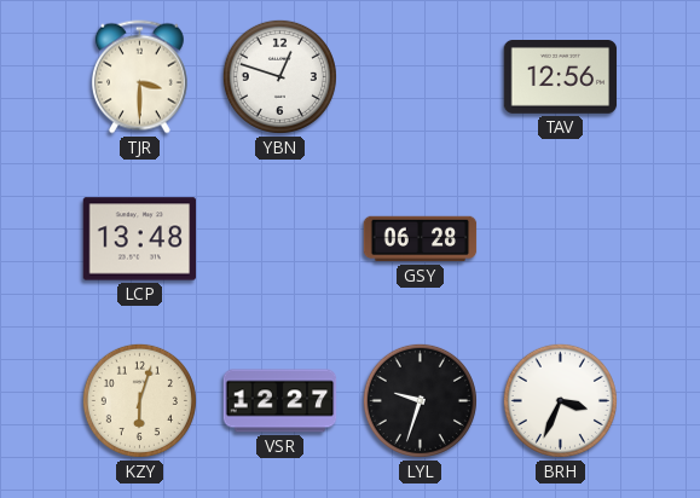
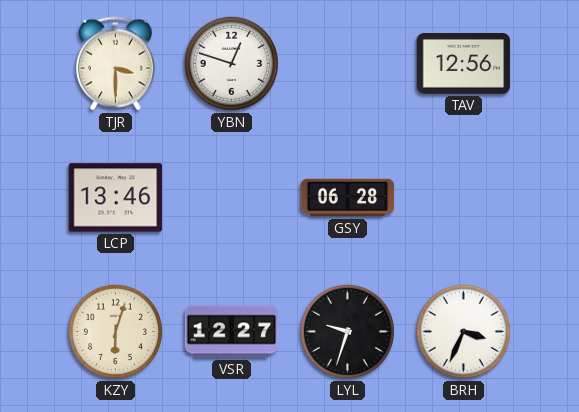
LCP: 13:48 -> 13:46
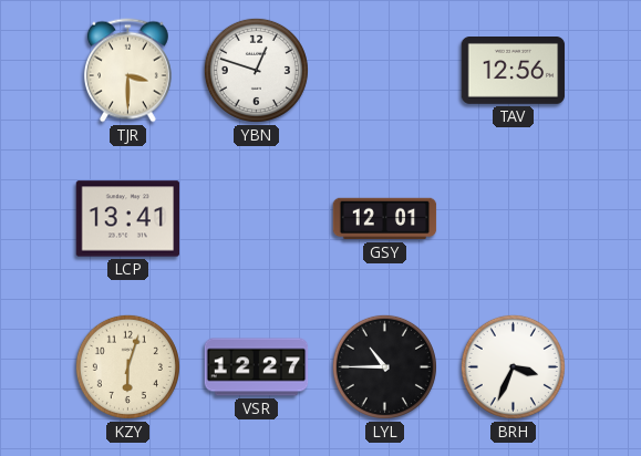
LCP: 13:46 -> 13:41
GSY: 06:28 -> 12:01
LYL: 9:33 -> 10:45
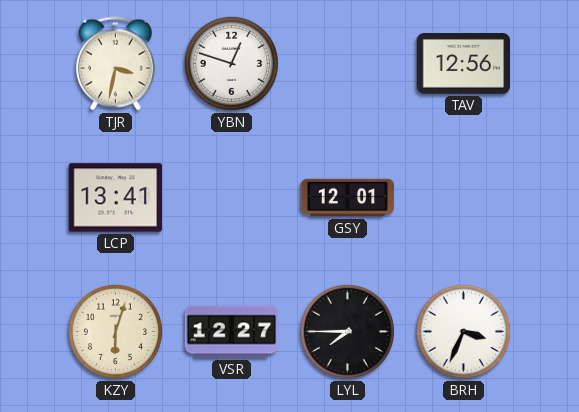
TJR: 3:30 -> 3:32
LYL: 10:45 -> 7:45
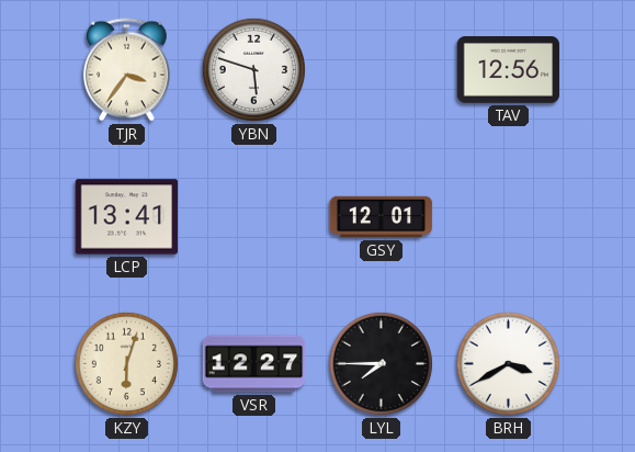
TJR: 3:32 -> 3:36
YBN: 12:48 -> 5:48
BRH: 3:34 -> 3:40
